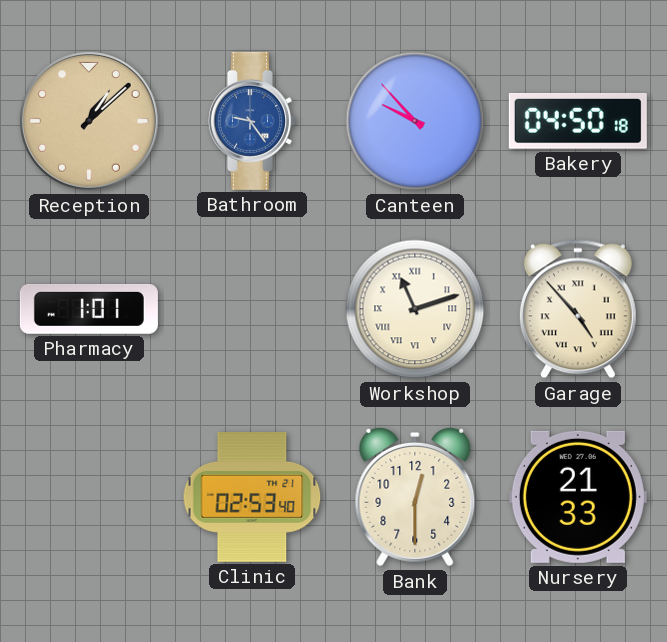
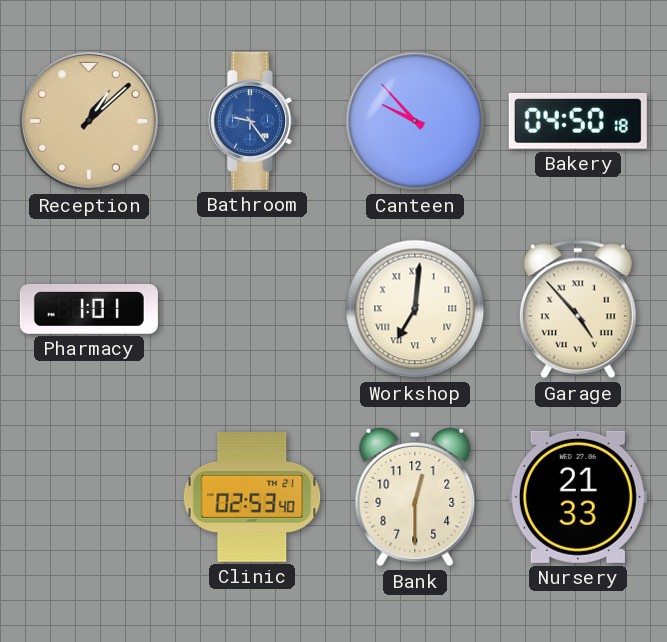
Workshop: 11:12 -> 7:01
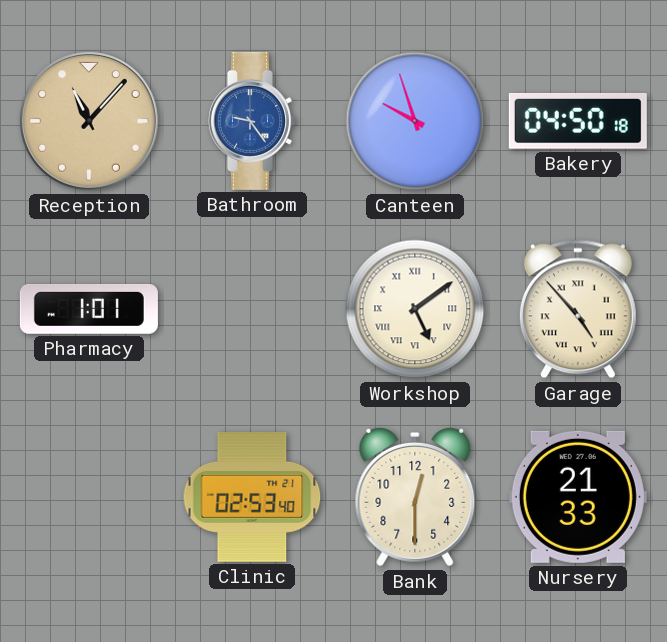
Reception: 1:08 -> 11:07
Canteen: 9:53 -> 9:57
Workshop: 7:01 -> 5:09
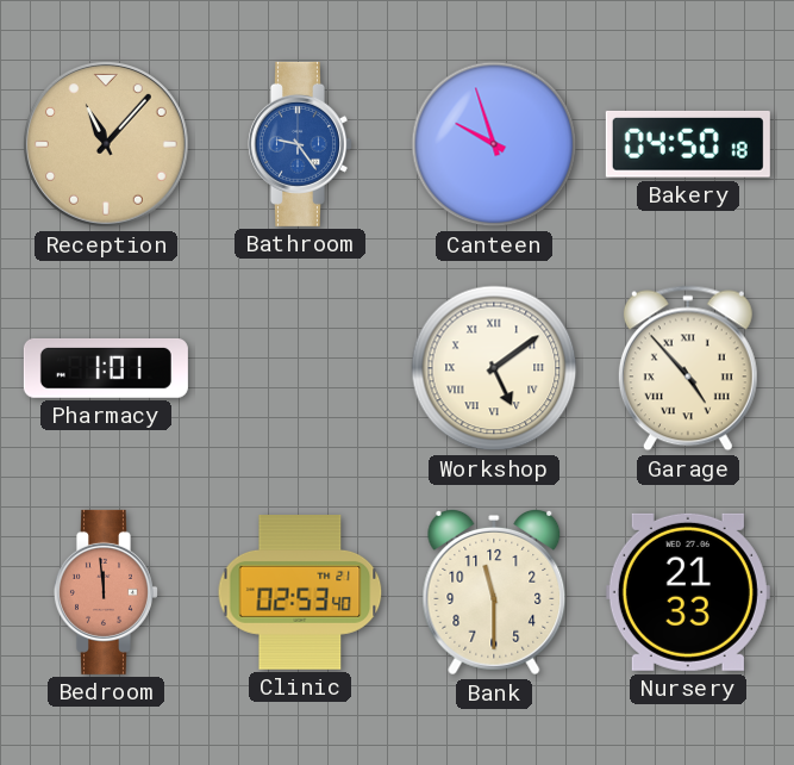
Bedroom: none -> 11:59
Bank: 12:30 -> 11:30
